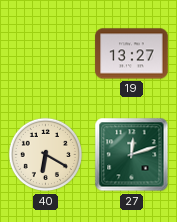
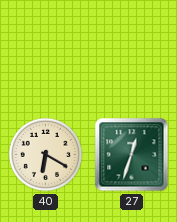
19: 13:27 -> none
27: 12:12 -> 12:33
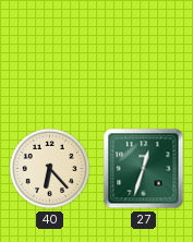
40: 6:20 -> 6:23
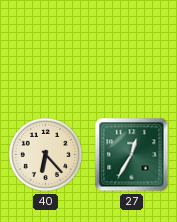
27: 12:33 -> 12:35
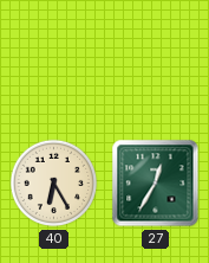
40: 6:23 -> 6:25
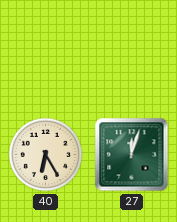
27: 12:35 -> 12:03
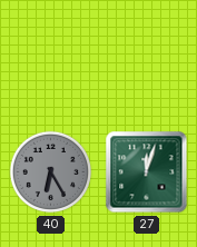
40 dial: cream -> grey
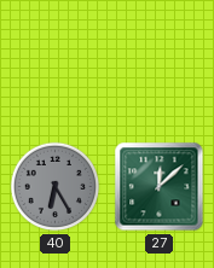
27: 12:03 -> 12:08
